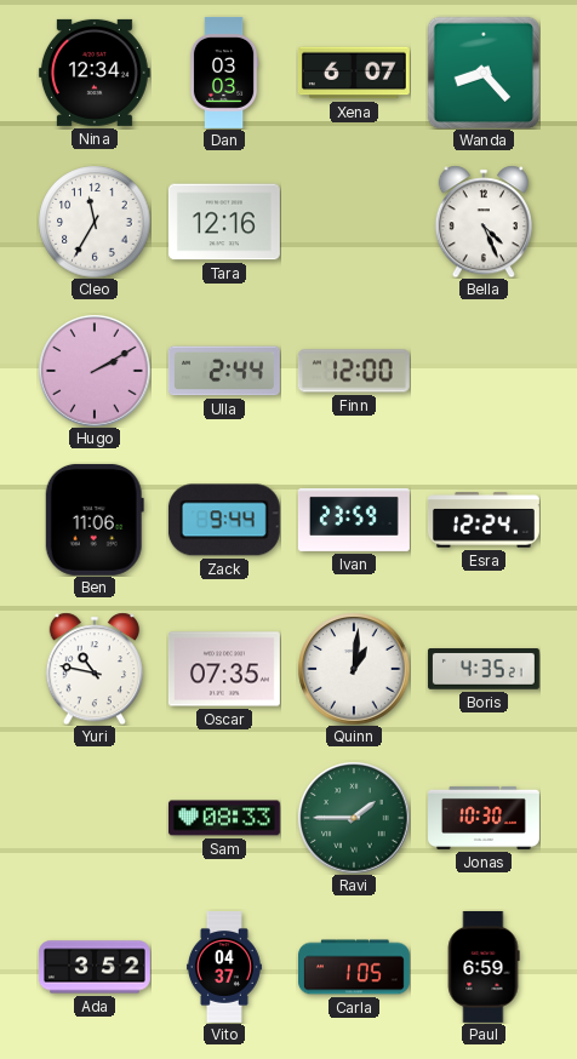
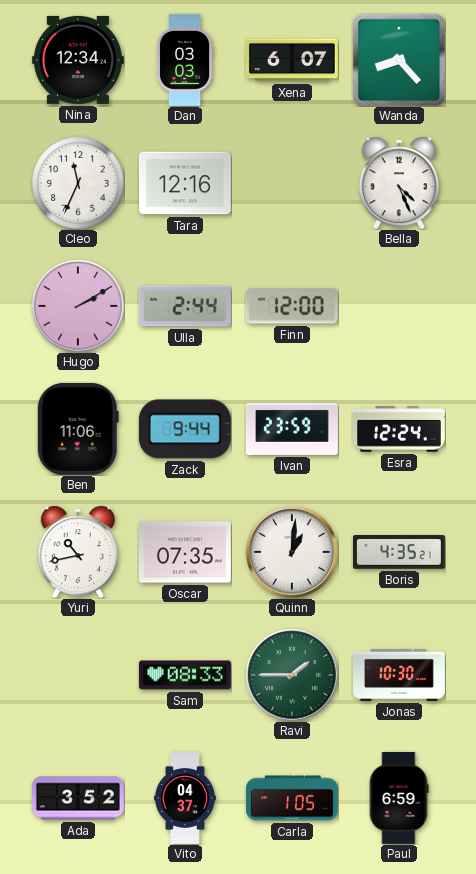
Cleo: 11:35 -> 11:34
Yuri: 10:47 -> 10:43
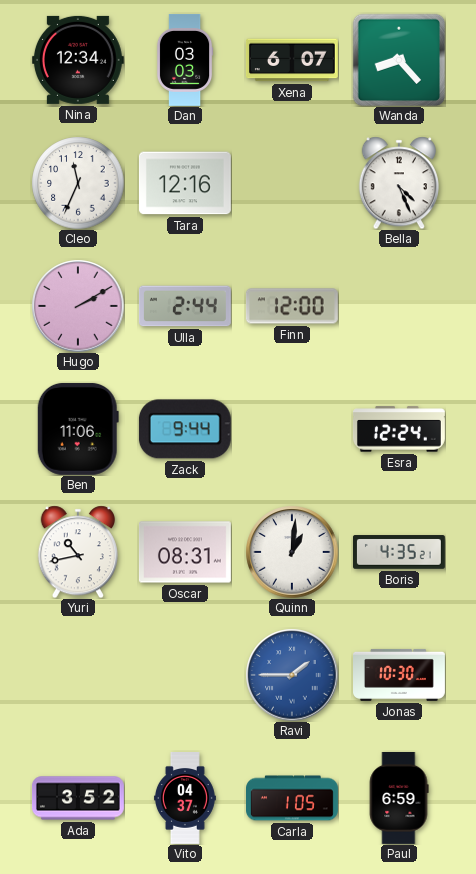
Ivan: 23:59 -> none
Oscar: 07:35 -> 08:31
Sam: 08:33 -> none
Ravi dial: green -> blue
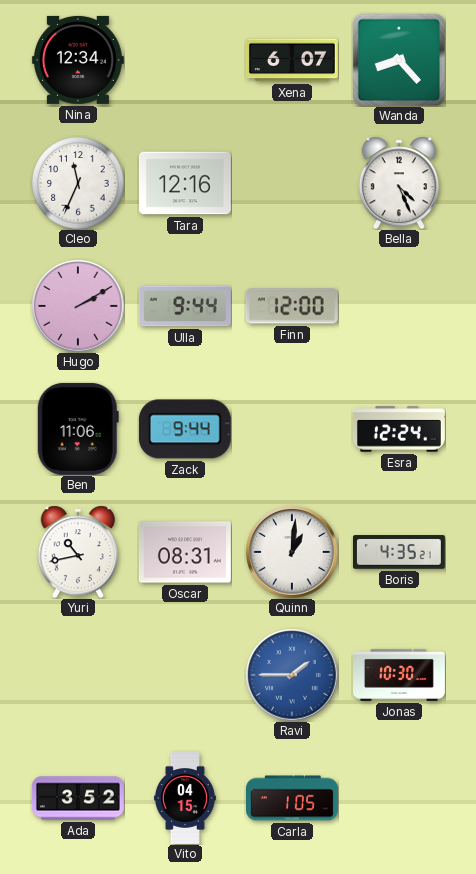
Dan: 03:03 -> none
Ulla: 2:44 -> 9:44
Vito: 04:37 -> 04:15
Paul: 6:59 -> none
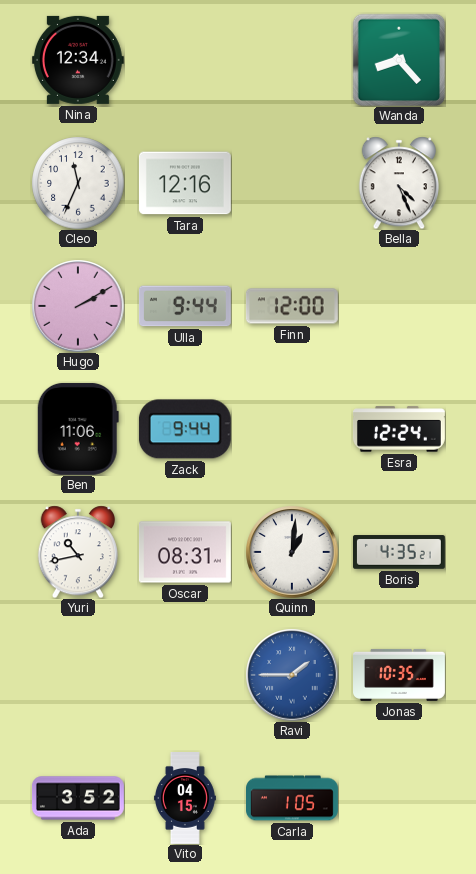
Xena: 6:07 -> none
Jonas: 10:30 -> 10:35
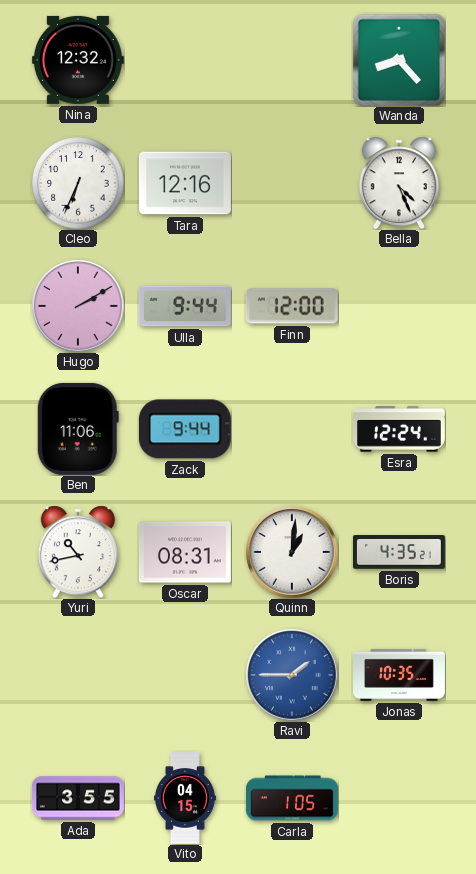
Nina: 12:34 -> 12:32
Cleo: 11:34 -> 6:34
Ada: 3:52 -> 3:55
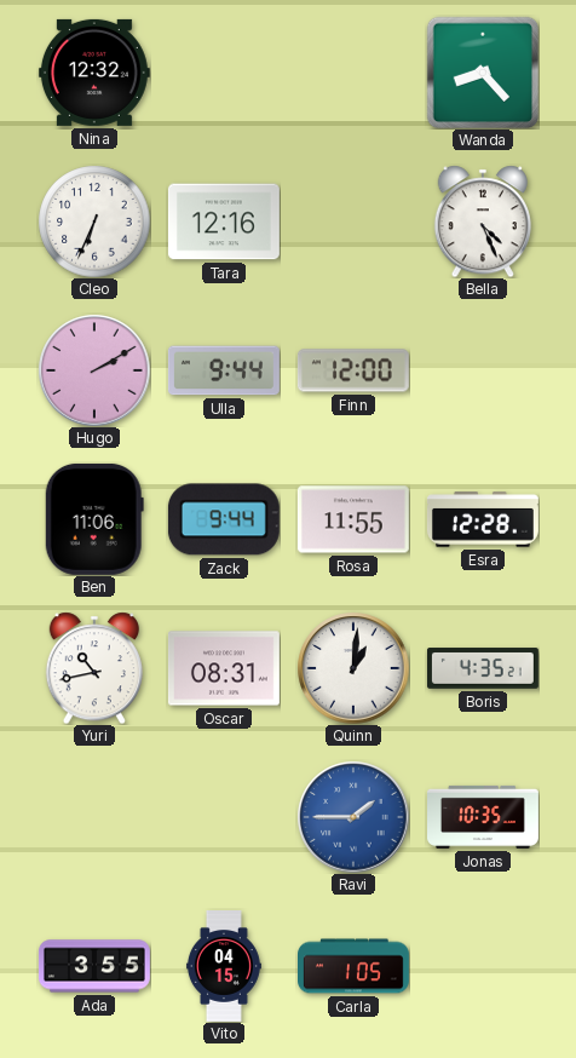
Rosa: none -> 11:55
Esra: 12:24 -> 12:28
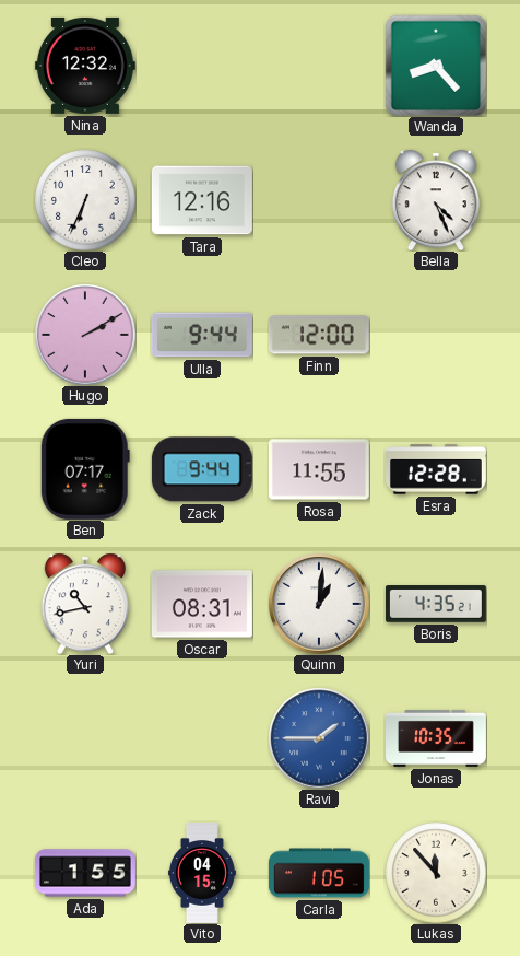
Ben: 11:06 -> 07:17
Ada: 3:55 -> 1:55
Lukas: none -> 11:53
